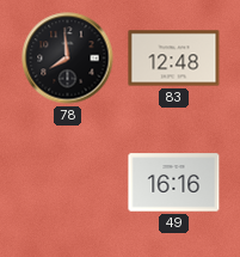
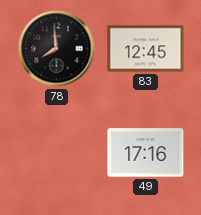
83: 12:48 -> 12:45
49: 16:16 -> 17:16
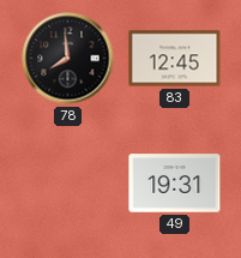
49: 17:16 -> 19:31
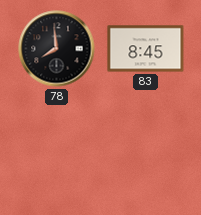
83: 12:45 -> 8:45
49: 19:31 -> none
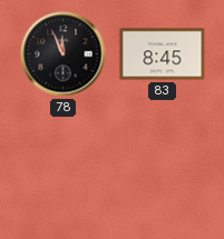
78: 7:59 -> 11:56
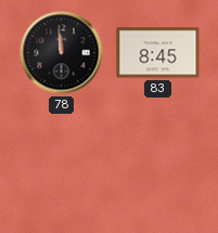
78: 11:56 -> 11:59
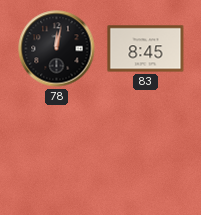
78: 11:59 -> 12:02
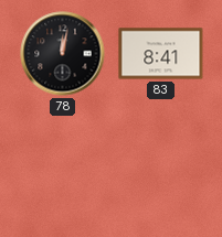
83: 8:45 -> 8:41
